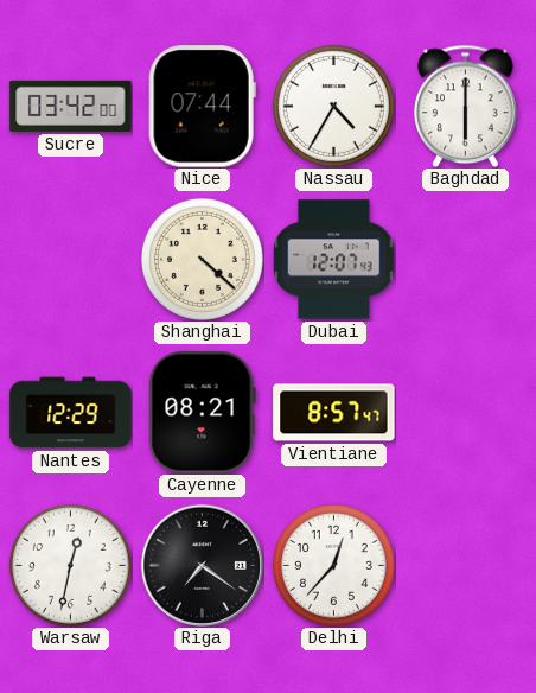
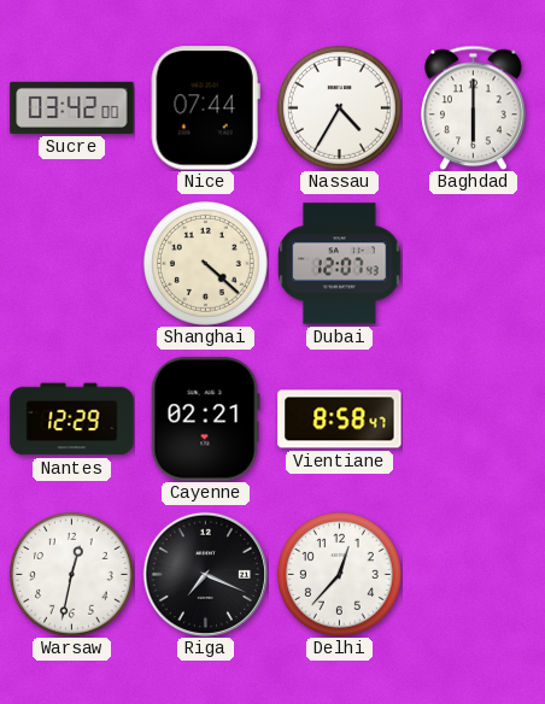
Cayenne: 08:21 -> 02:21
Vientiane: 8:57 -> 8:58
Riga: 7:21 -> 7:19
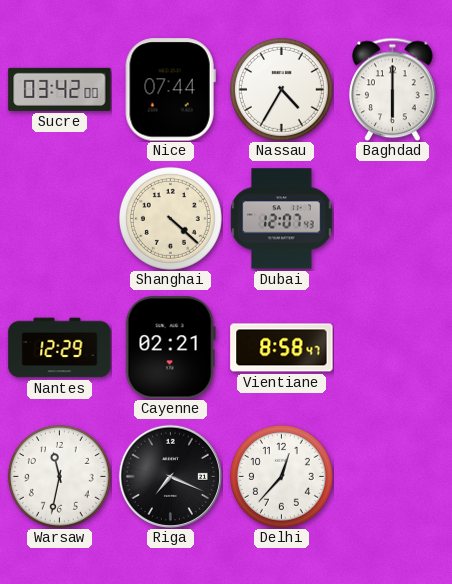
Warsaw: 12:32 -> 11:32
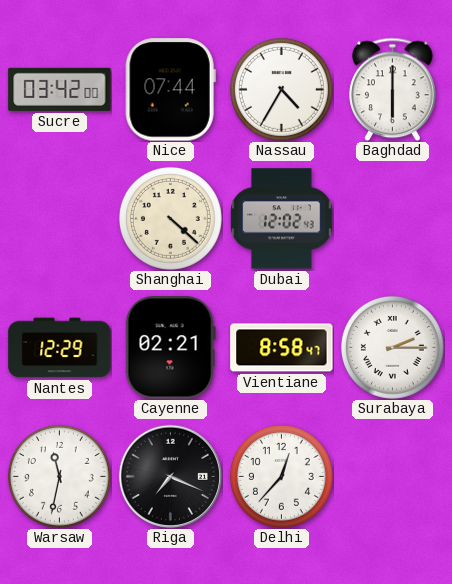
Dubai: 12:07 -> 12:02
Surabaya: none -> 2:15
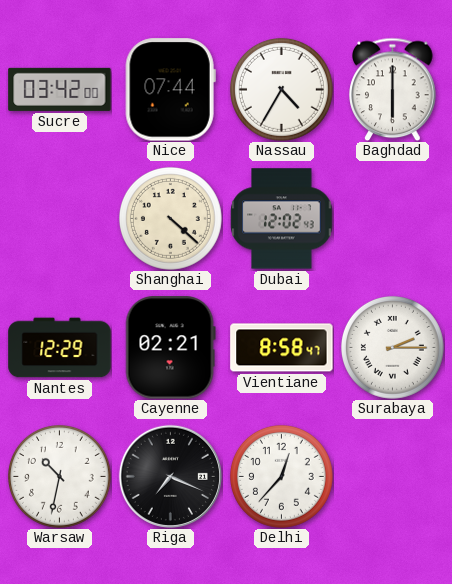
Warsaw: 11:32 -> 10:32
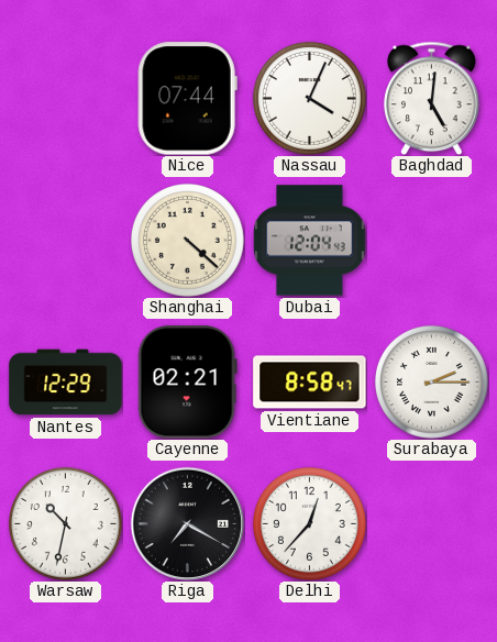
Sucre: 03:42 -> none
Nassau: 4:35 -> 4:04
Baghdad: 6:00 -> 5:01
Dubai: 12:02 -> 12:04
Riga: 7:19 -> 7:20
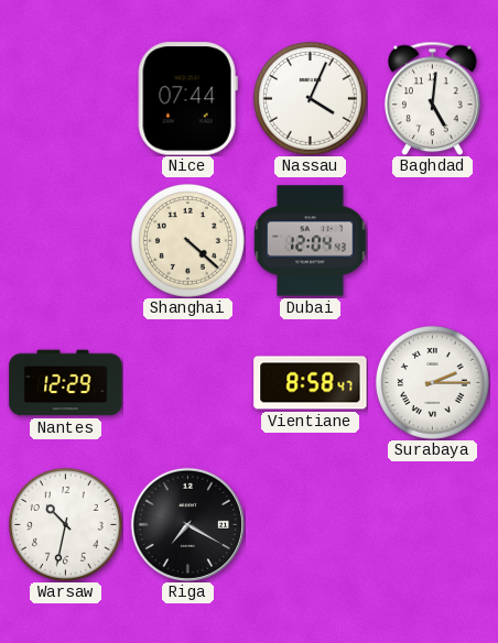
Cayenne: 02:21 -> none
Delhi: 12:37 -> none
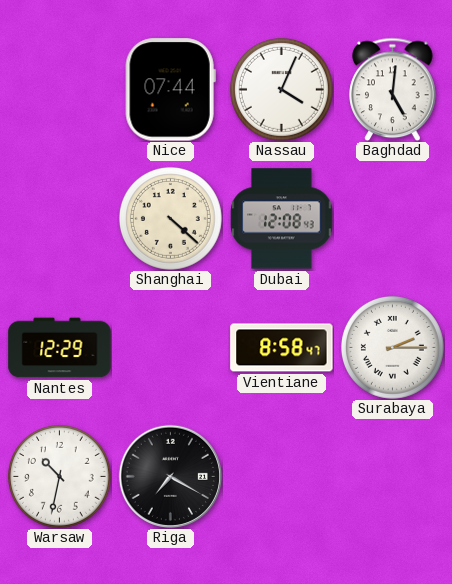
Dubai: 12:04 -> 12:08
